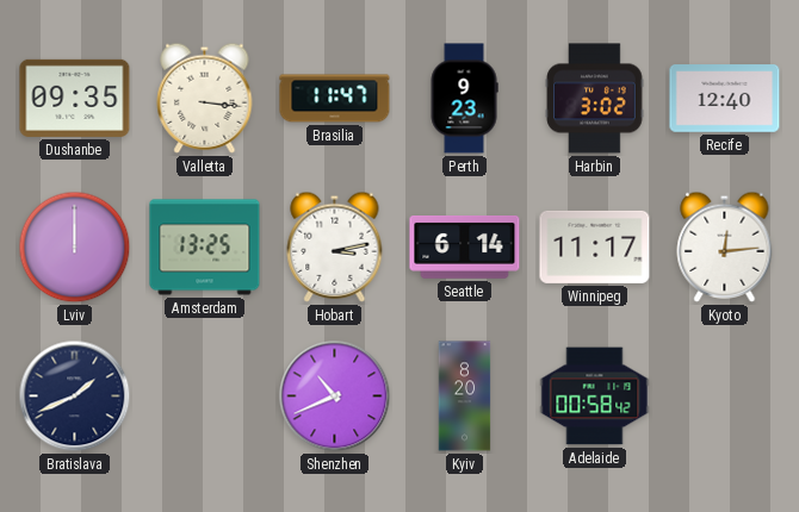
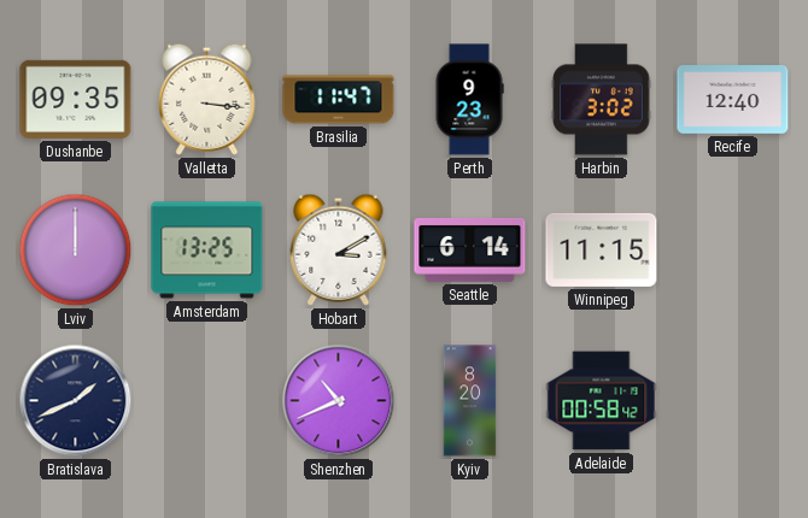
Hobart: 3:13 -> 3:10
Winnipeg: 11:17 -> 11:15
Kyoto: 12:14 -> none
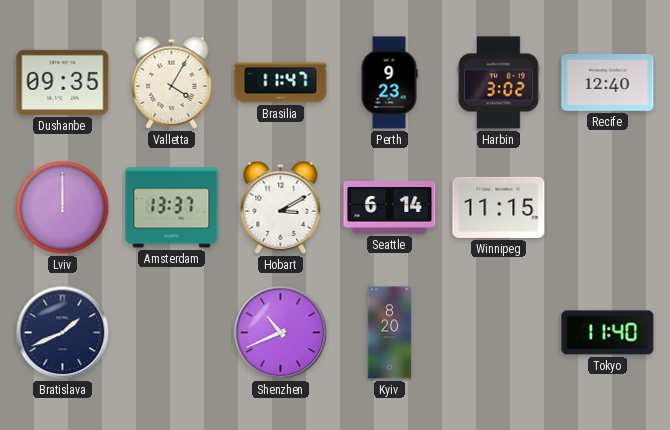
Valletta: 3:16 -> 4:05
Amsterdam: 13:25 -> 13:37
Adelaide: 00:58 -> none
Tokyo: none -> 11:40
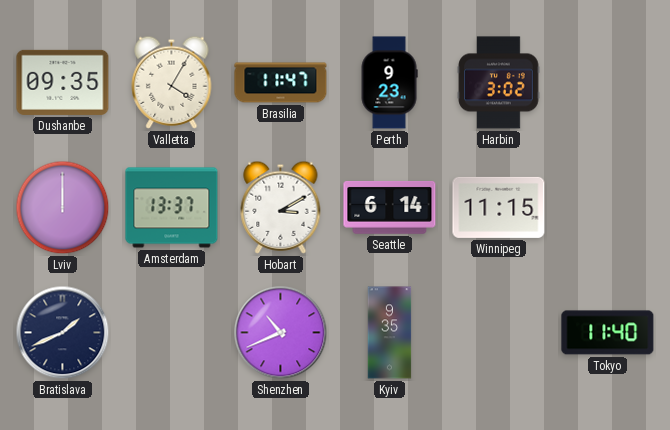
Recife: 12:40 -> none
Kyiv: 8:20 -> 9:35
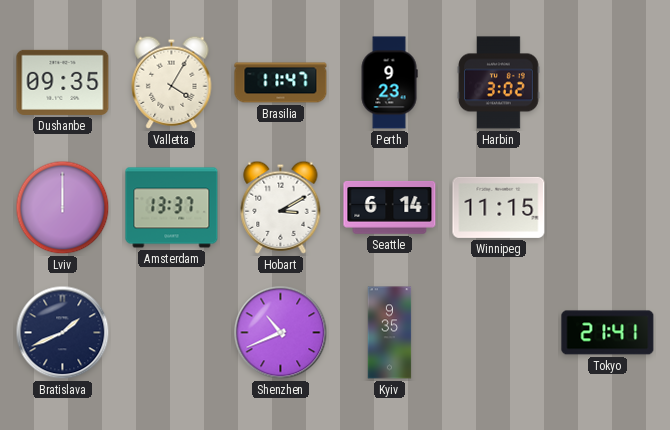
Tokyo: 11:40 -> 21:41
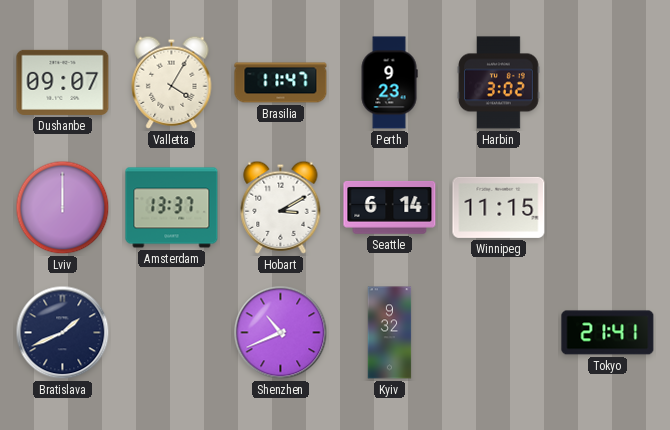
Dushanbe: 09:35 -> 09:07
Kyiv: 9:35 -> 9:32
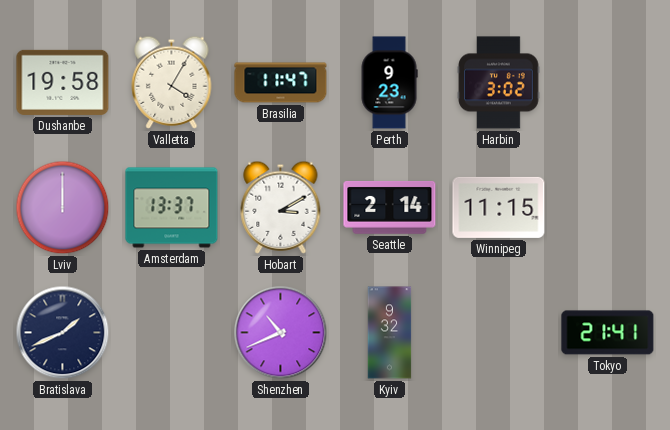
Dushanbe: 09:07 -> 19:58
Seattle: 6:14 -> 2:14
